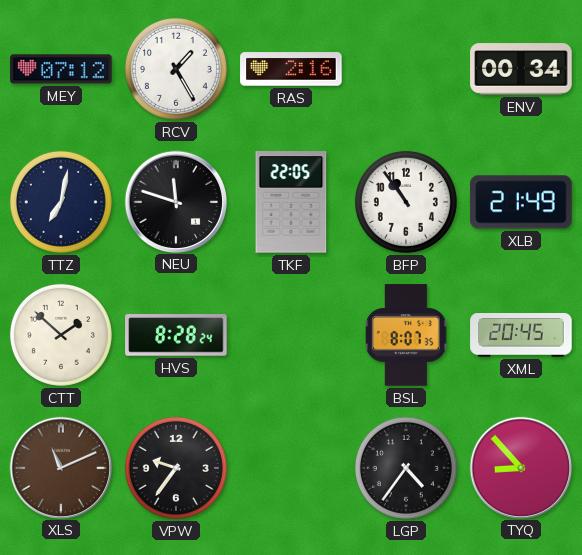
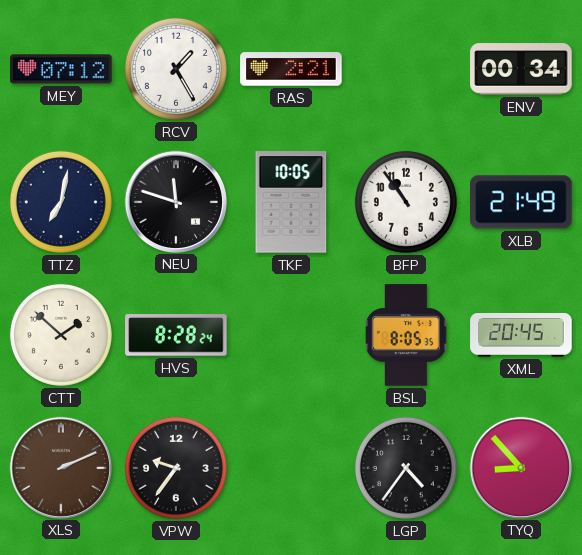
RAS: 2:16 -> 2:21
TKF: 22:05 -> 10:05
BSL: 8:07 -> 8:05
XLS: 11:11 -> 2:11
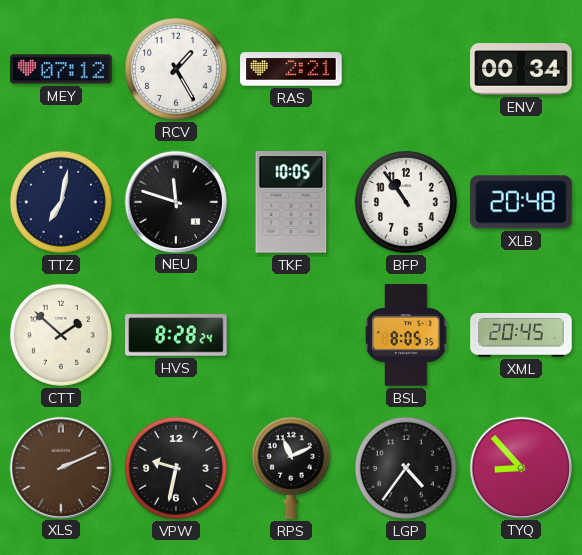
XLB: 21:49 -> 20:48
VPW: 9:36 -> 9:32
RPS: none -> 11:11
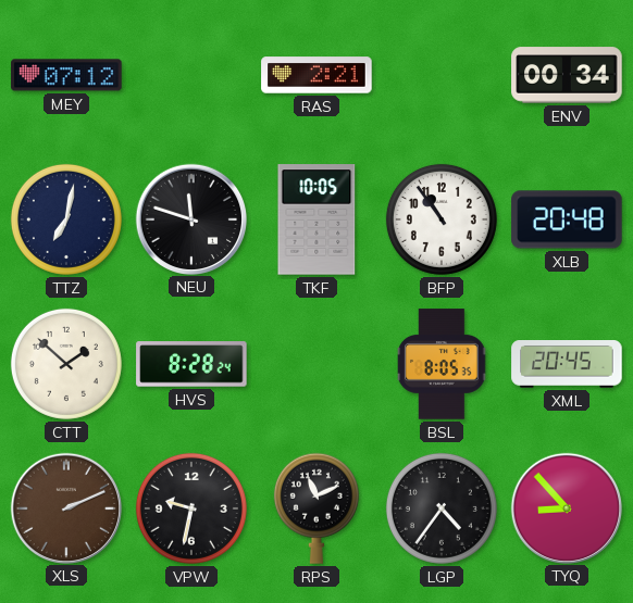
RCV: 1:25 -> none
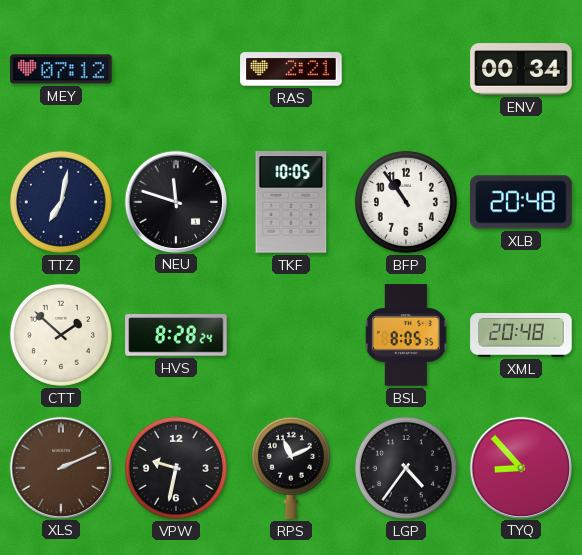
XML: 20:45 -> 20:48
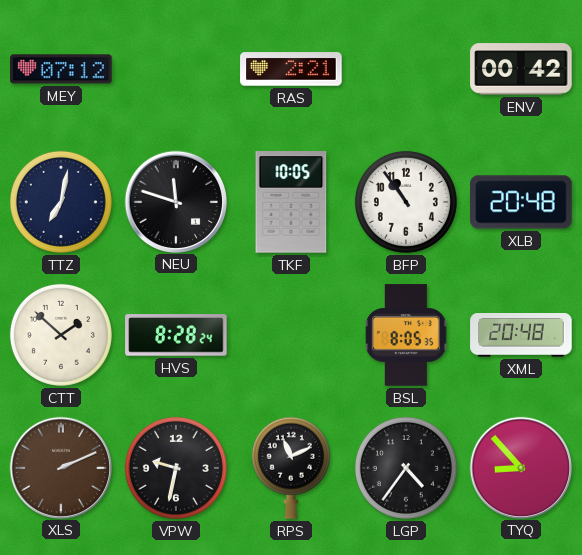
ENV: 00:34 -> 00:42
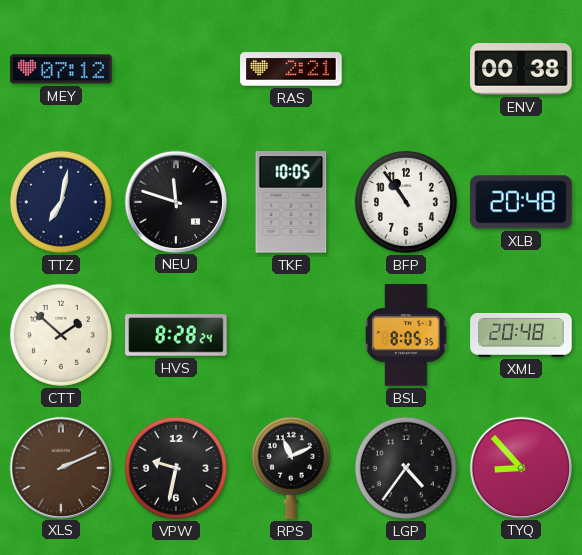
ENV: 00:42 -> 00:38
